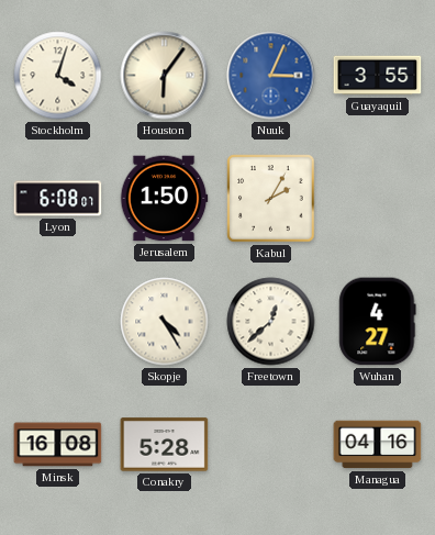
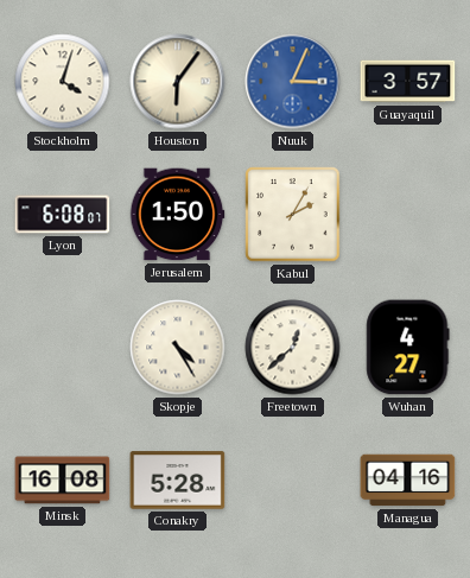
Guayaquil: 3:55 -> 3:57
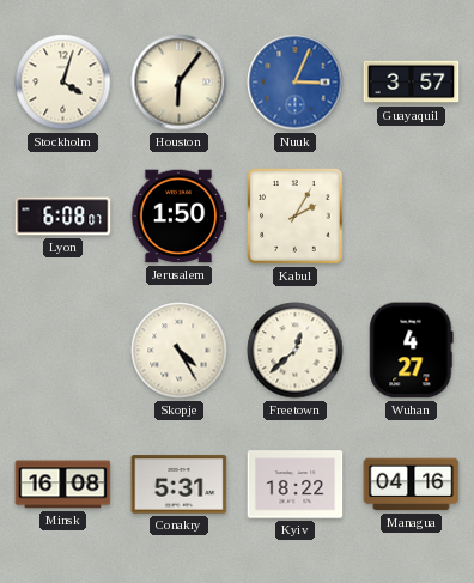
Conakry: 5:28 -> 5:31
Kyiv: none -> 18:22
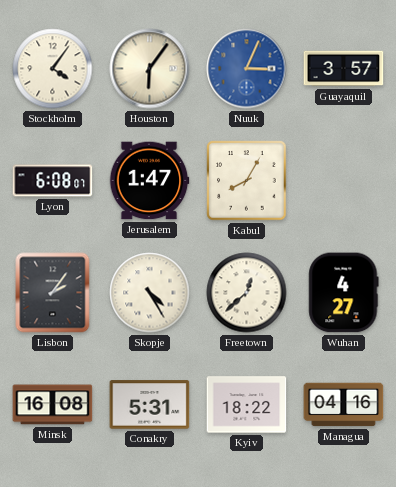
Stockholm: 4:03 -> 4:06
Jerusalem: 1:50 -> 1:47
Kabul: 2:05 -> 8:05
Lisbon: none -> 2:06
